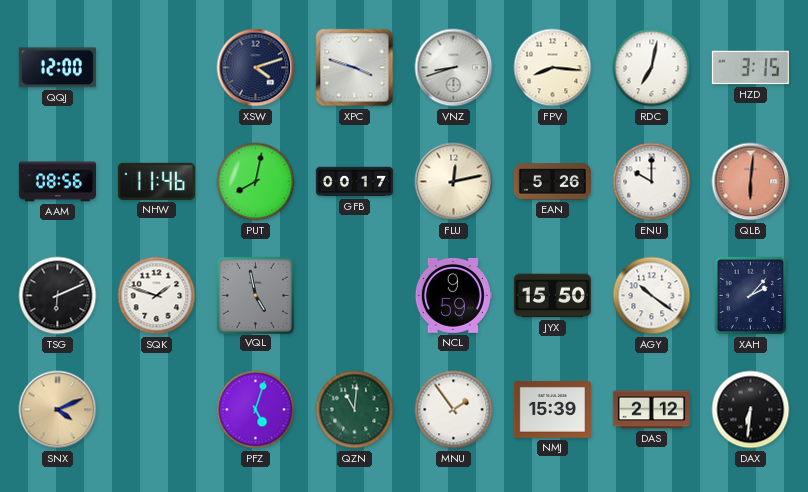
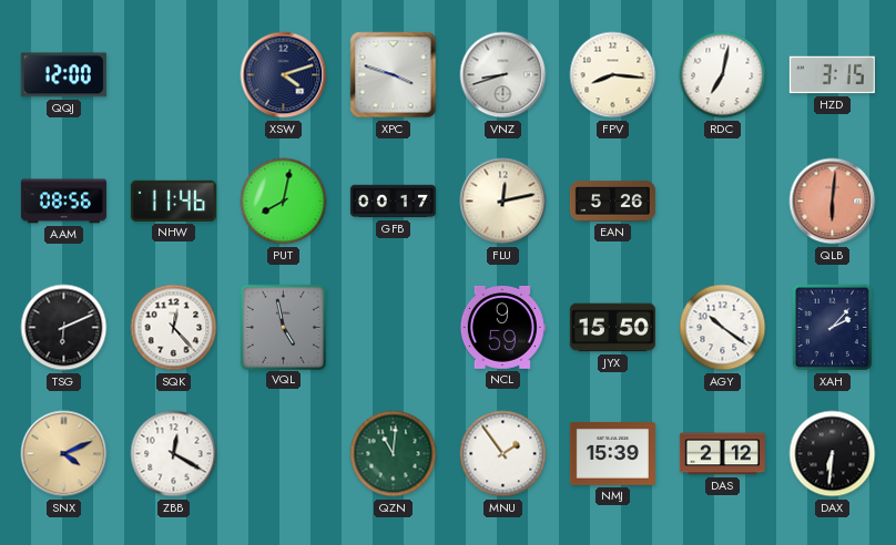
ENU: 10:00 -> none
SQK: 1:48 -> 12:23
ZBB: none -> 12:20
PFZ: 5:03 -> none
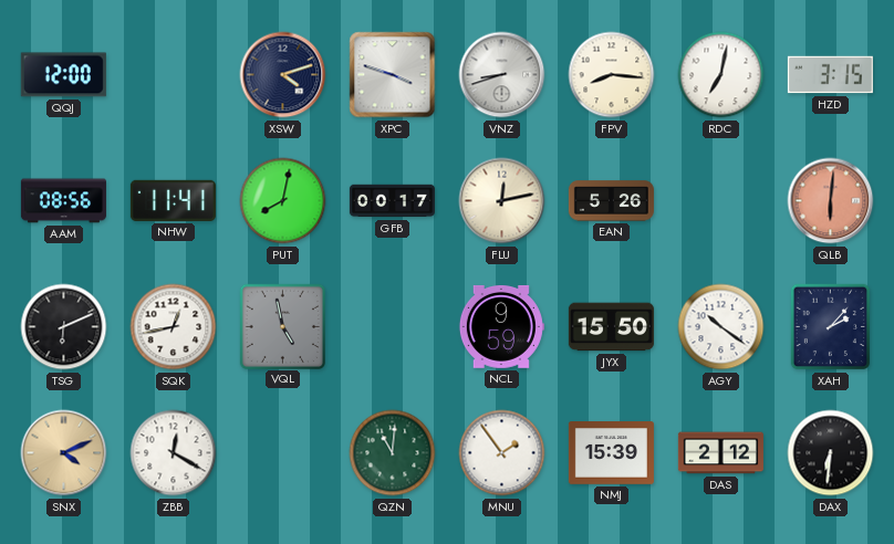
NHW: 11:46 -> 11:41
SQK: 12:23 -> 12:43
